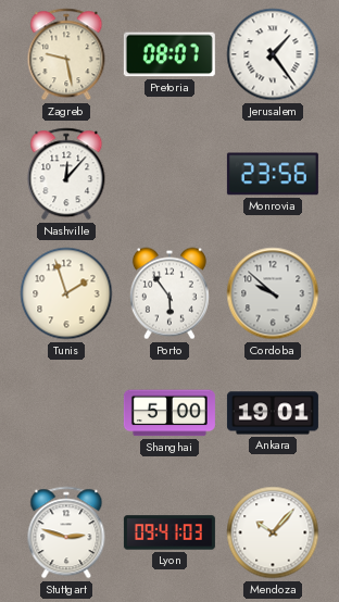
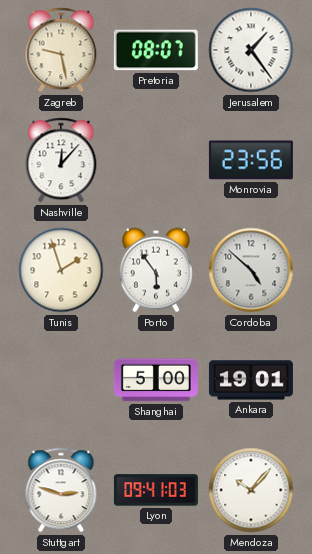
Cordoba: 9:52 -> 4:52
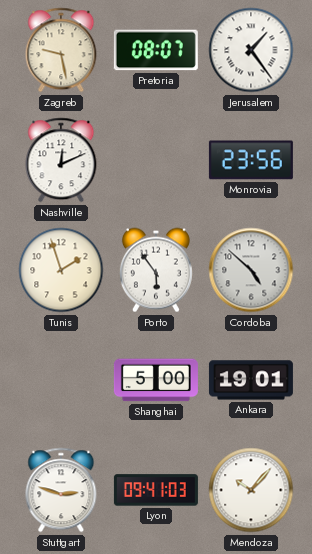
Nashville: 12:07 -> 12:11
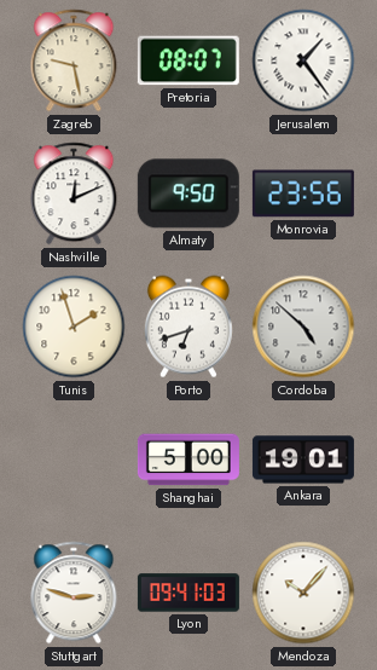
Almaty: none -> 9:50
Porto: 5:54 -> 6:42
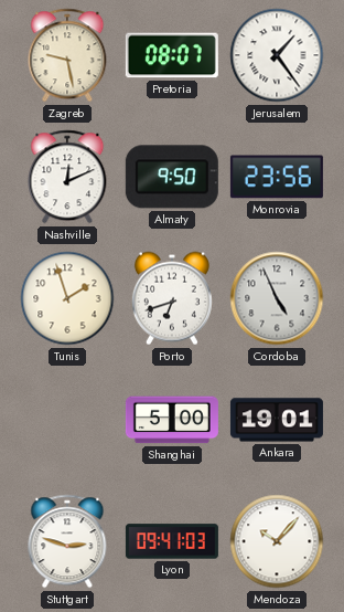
Cordoba: 4:52 -> 4:56
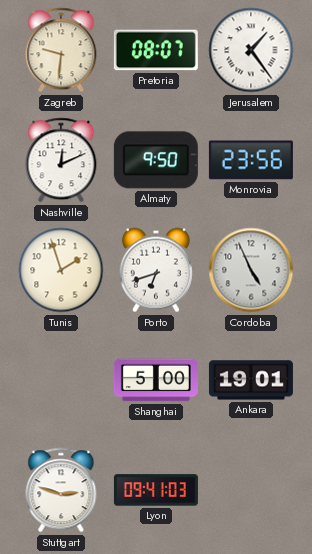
Zagreb: 9:28 -> 9:31
Mendoza: 10:07 -> none
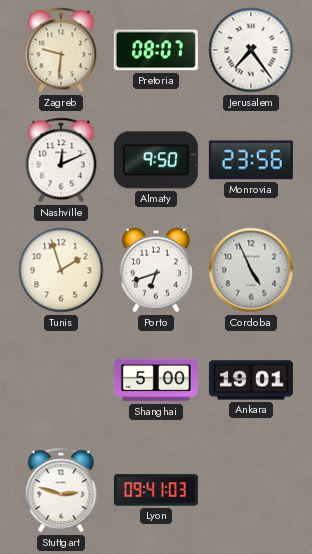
Jerusalem: 1:24 -> 7:24
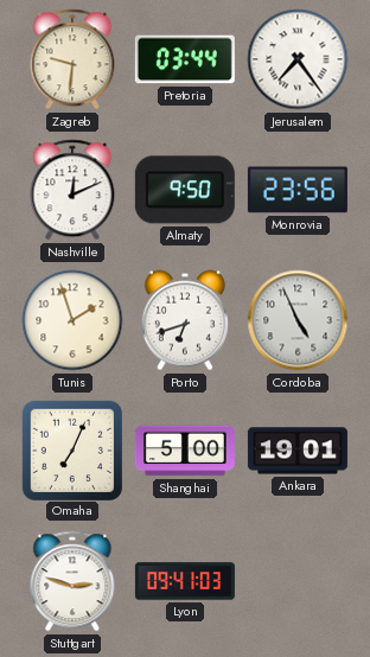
Pretoria: 08:07 -> 03:44
Omaha: none -> 7:04
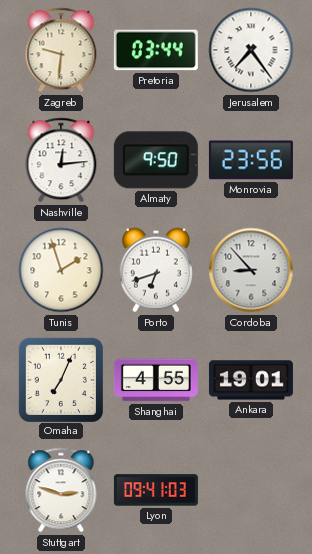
Nashville: 12:11 -> 12:14
Cordoba: 4:56 -> 8:53
Shanghai: 5:00 -> 4:55
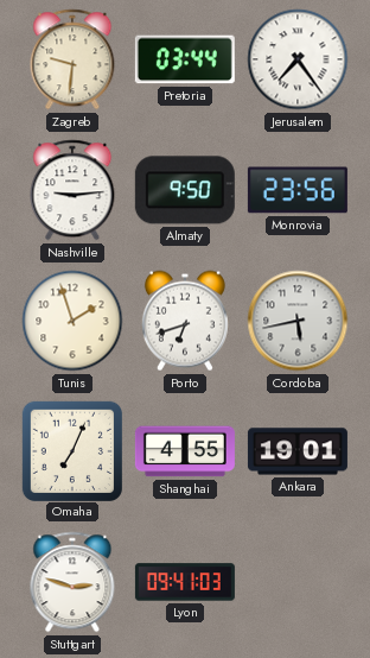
Nashville: 12:14 -> 9:14
Cordoba: 8:53 -> 5:43
